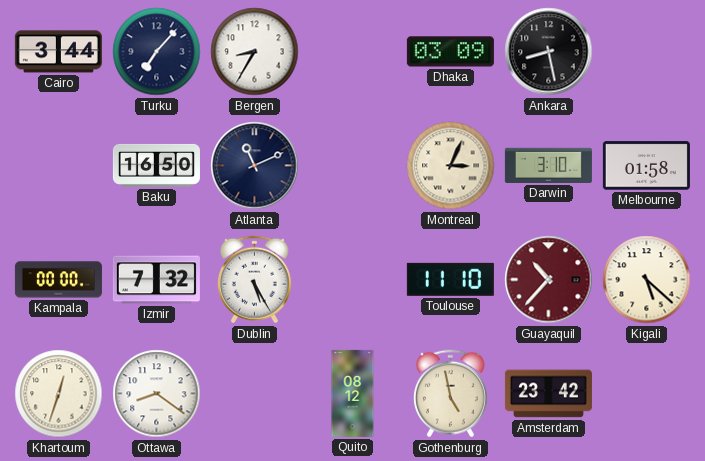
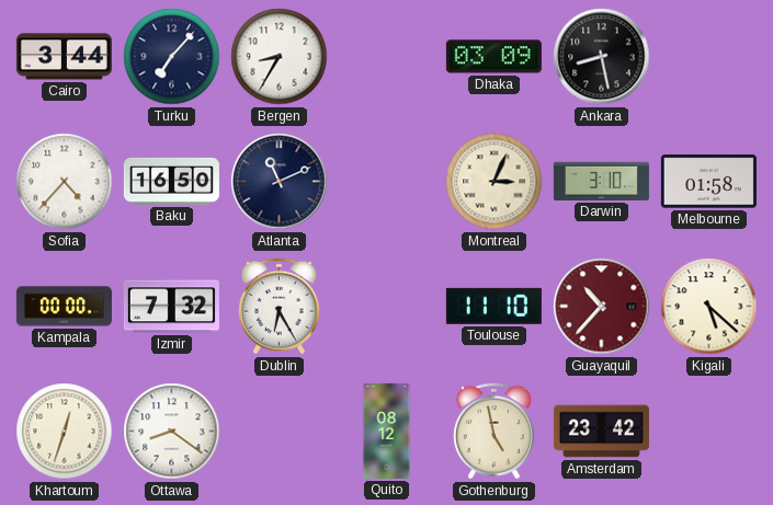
Sofia: none -> 4:37
Dublin: 5:25 -> 6:25
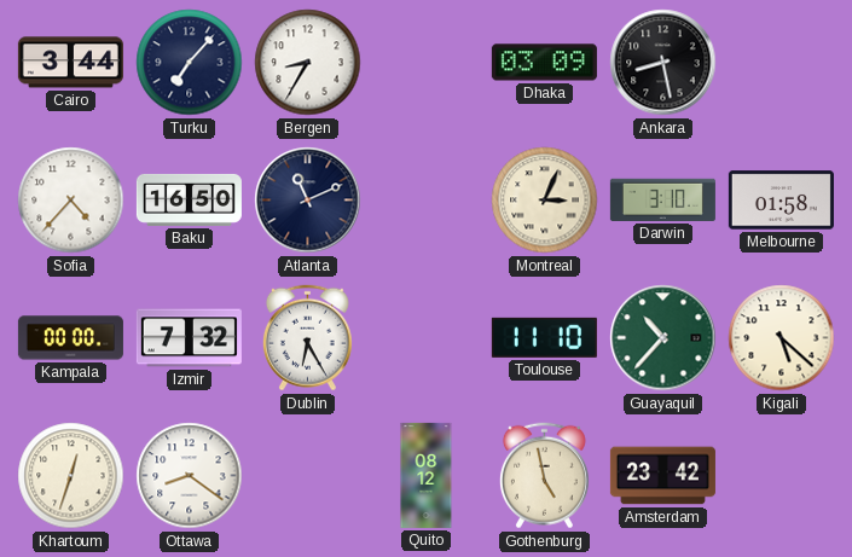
Guayaquil dial: burgundy -> green
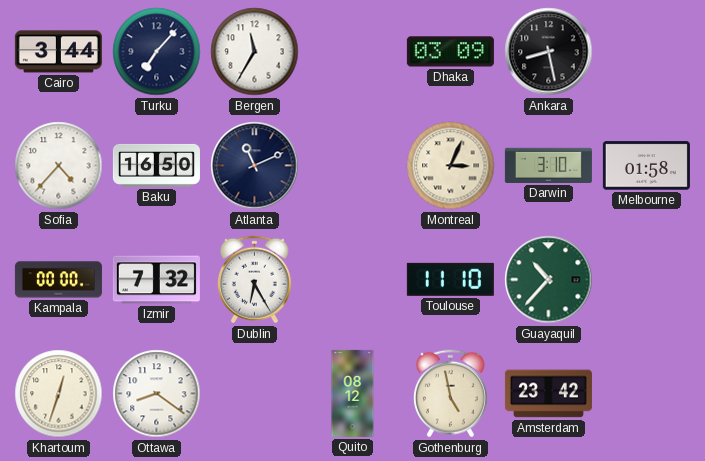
Bergen: 8:35 -> 11:35
Kigali: 5:22 -> none
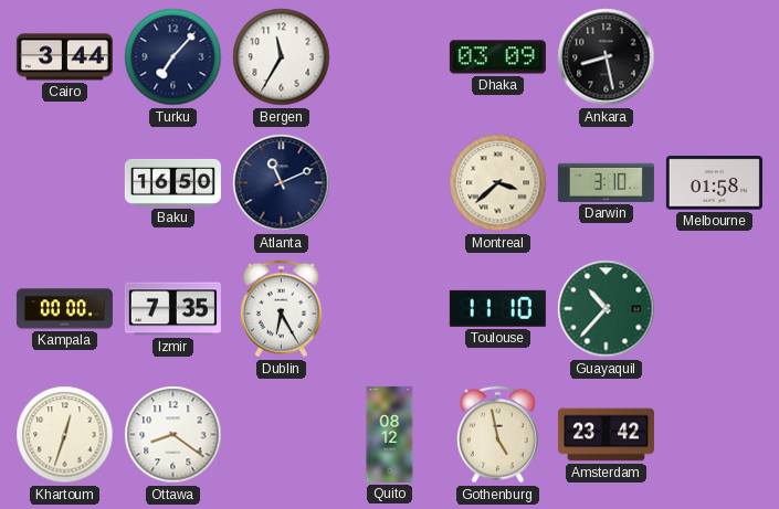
Sofia: 4:37 -> none
Montreal: 3:04 -> 3:38
Izmir: 7:32 -> 7:35
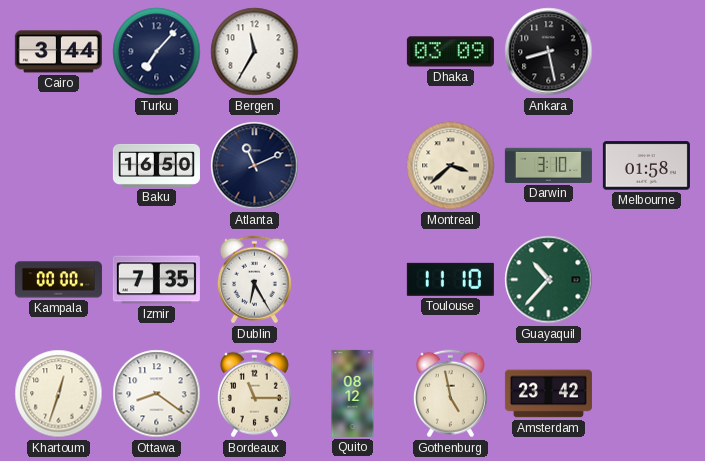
Bordeaux: none -> 11:15
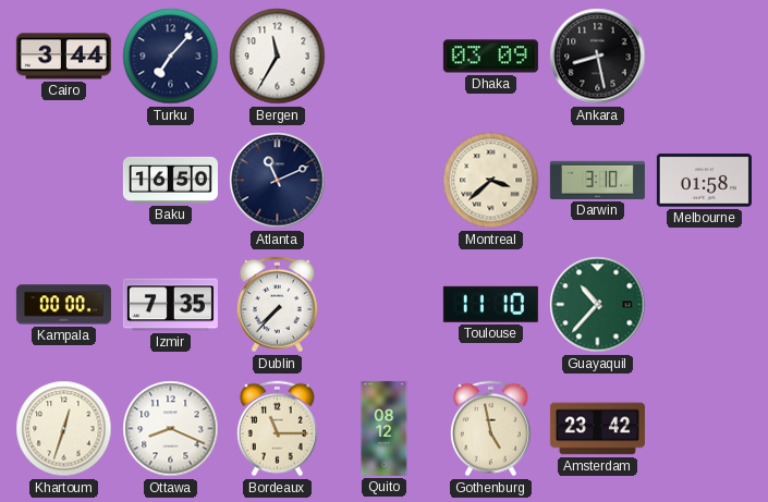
Dublin: 6:25 -> 7:37
Ottawa: 8:21 -> 8:19
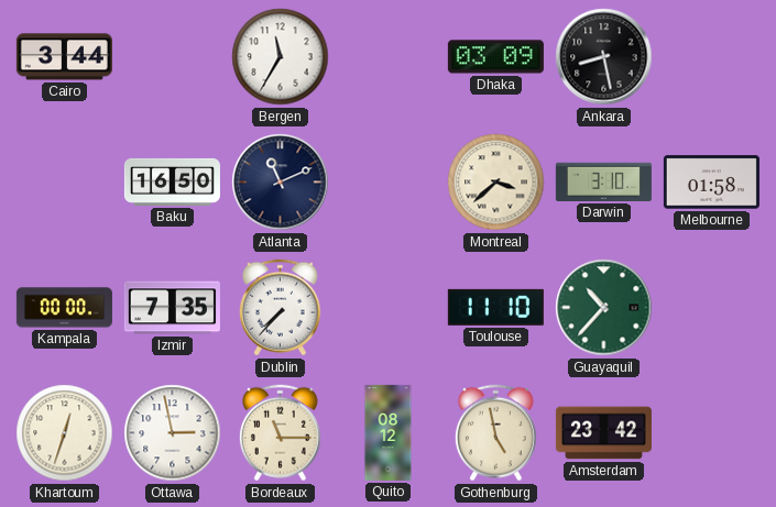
Turku: 7:07 -> none
Ottawa: 8:19 -> 2:58
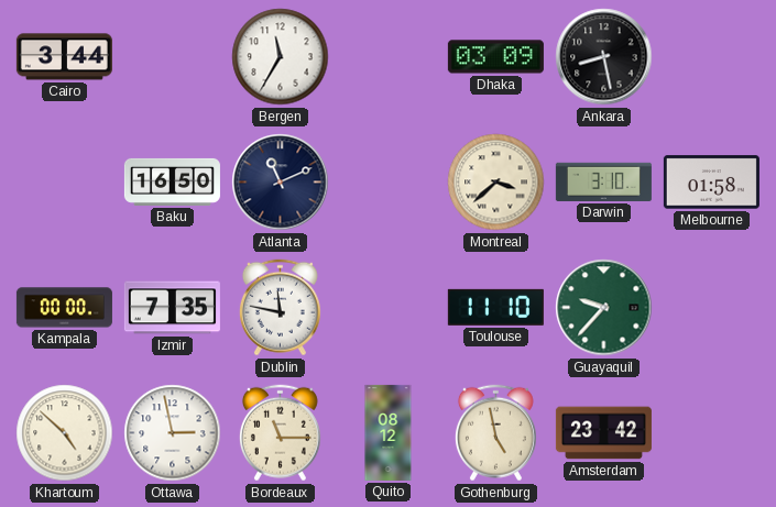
Dublin: 7:37 -> 11:47
Guayaquil: 10:37 -> 9:37
Khartoum: 12:33 -> 4:52
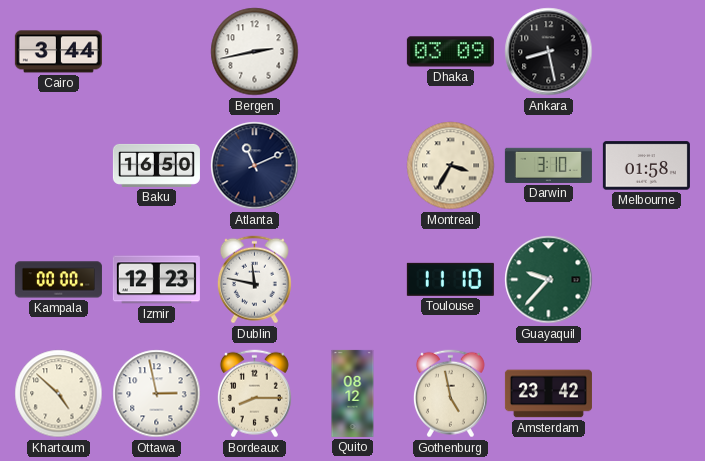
Bergen: 11:35 -> 2:43
Montreal: 3:38 -> 3:35
Izmir: 7:35 -> 12:23
Bordeaux: 11:15 -> 8:15
